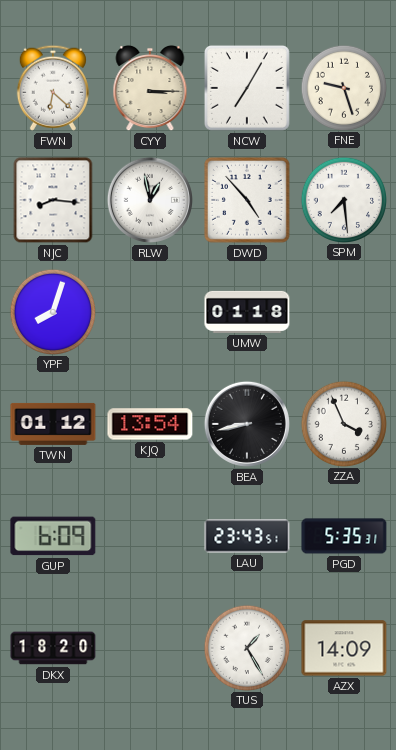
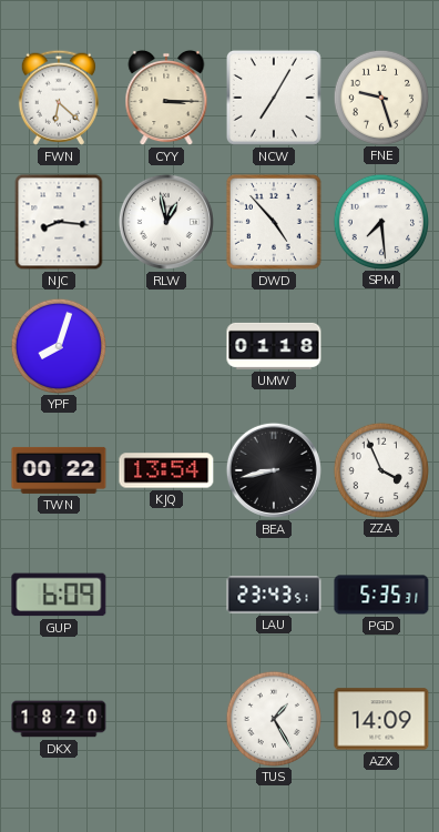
TWN: 01:12 -> 00:22
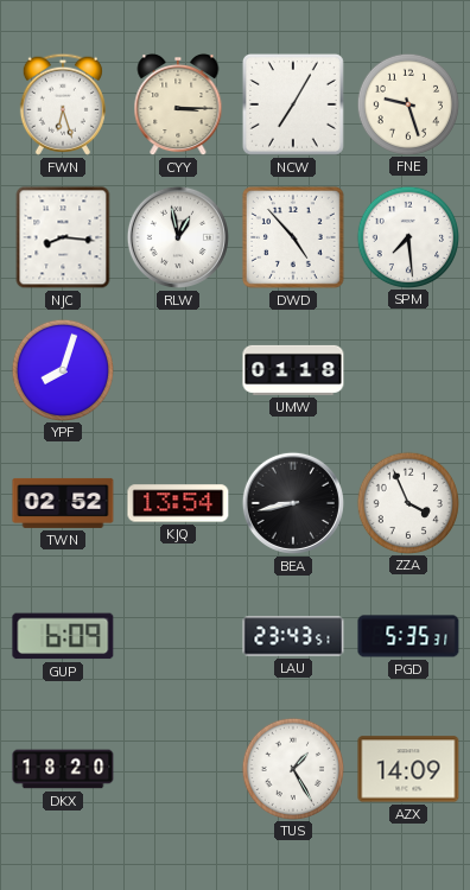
FWN: 6:22 -> 6:27
TWN: 00:22 -> 02:52
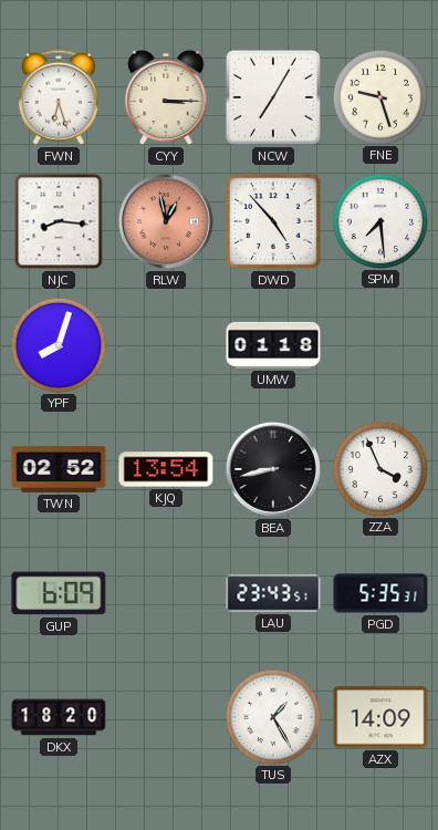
RLW dial: white -> salmon
